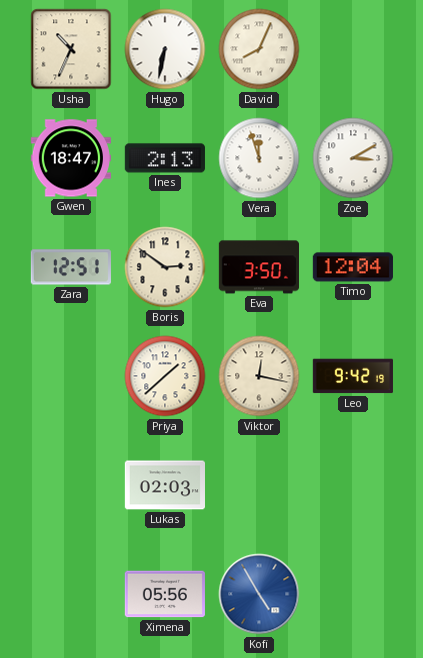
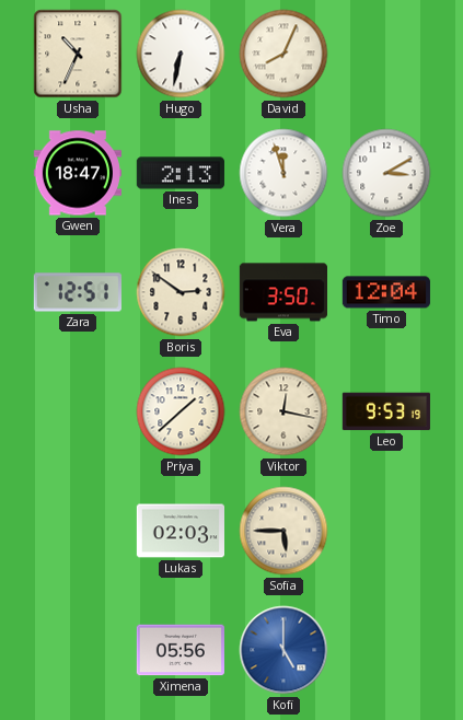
Leo: 9:42 -> 9:53
Sofia: none -> 5:45
Kofi: 4:55 -> 5:00
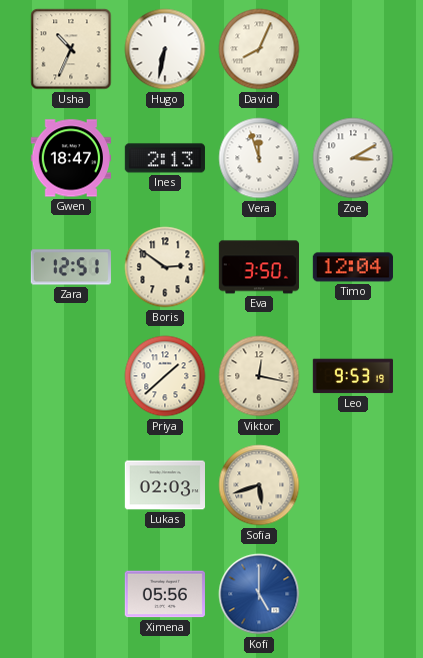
Sofia: 5:45 -> 5:42
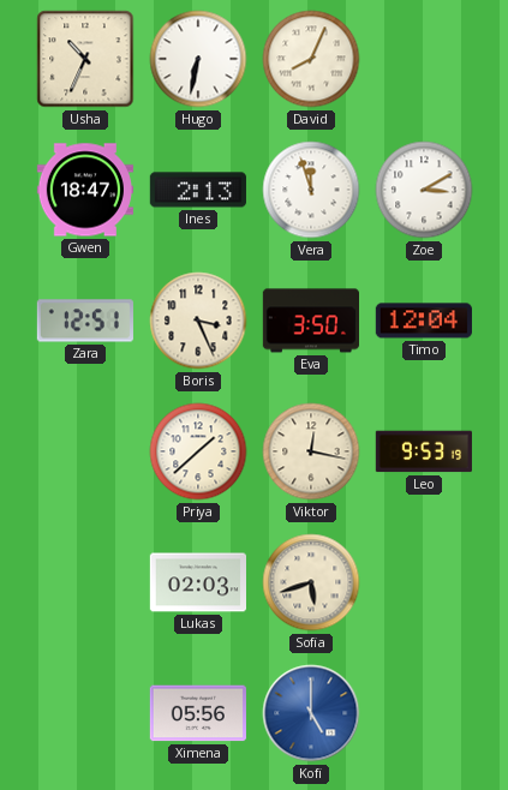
Boris: 2:51 -> 3:26
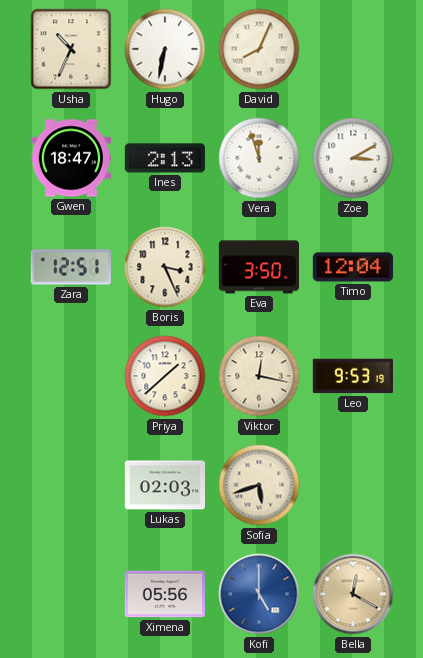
Bella: none -> 12:20
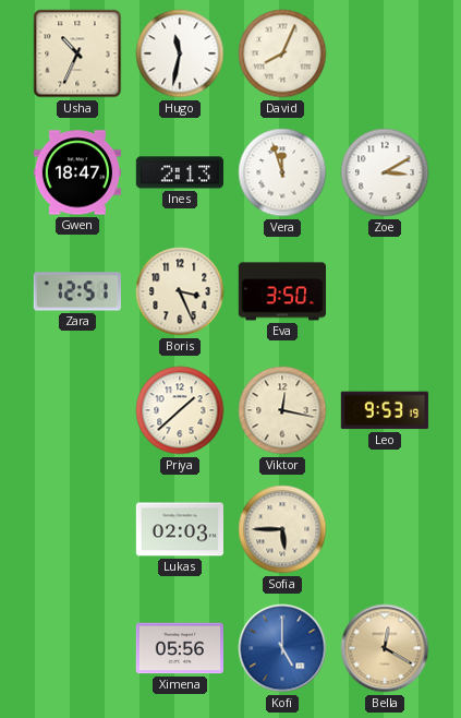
Hugo: 6:32 -> 11:32
Timo: 12:04 -> none
Sofia: 5:42 -> 5:45
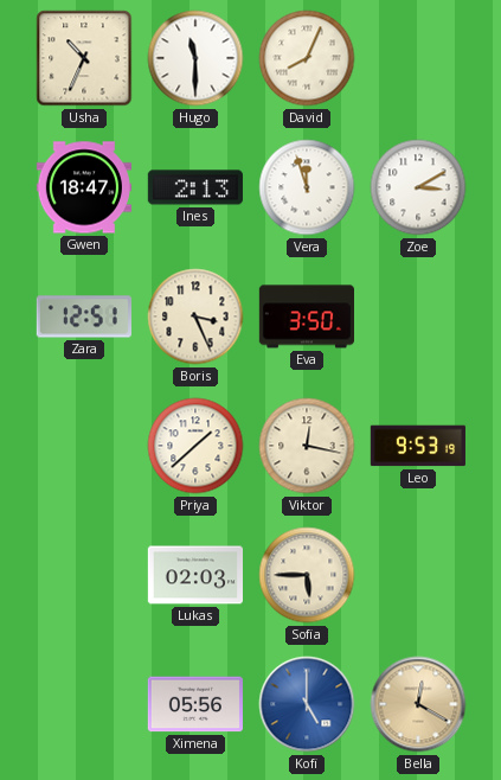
Hugo: 11:32 -> 11:30
